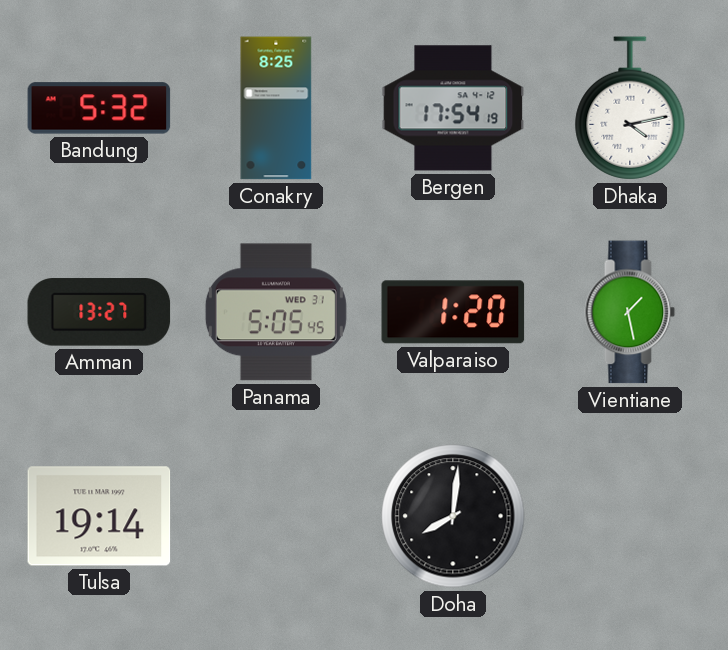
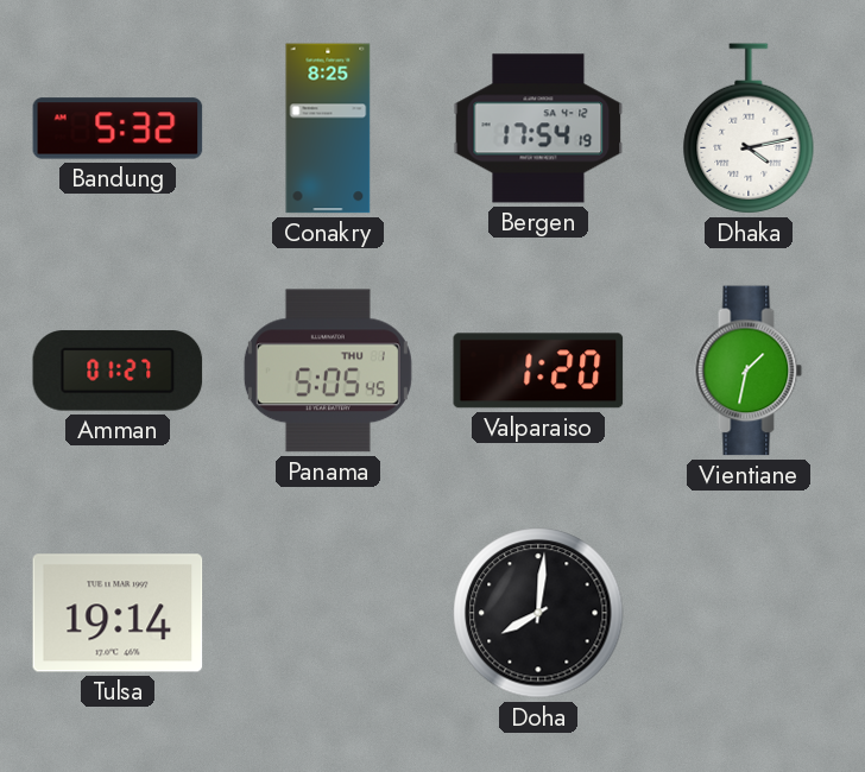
Amman: 13:27 -> 01:27
Panama date: WED 31 -> THU 1
Vientiane: 1:28 -> 1:32
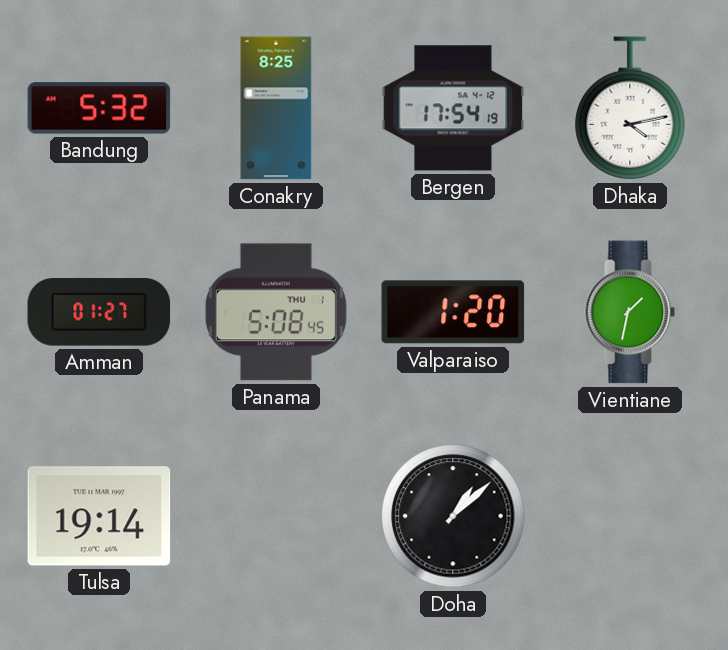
Panama: 5:05 -> 5:08
Doha: 8:01 -> 1:08
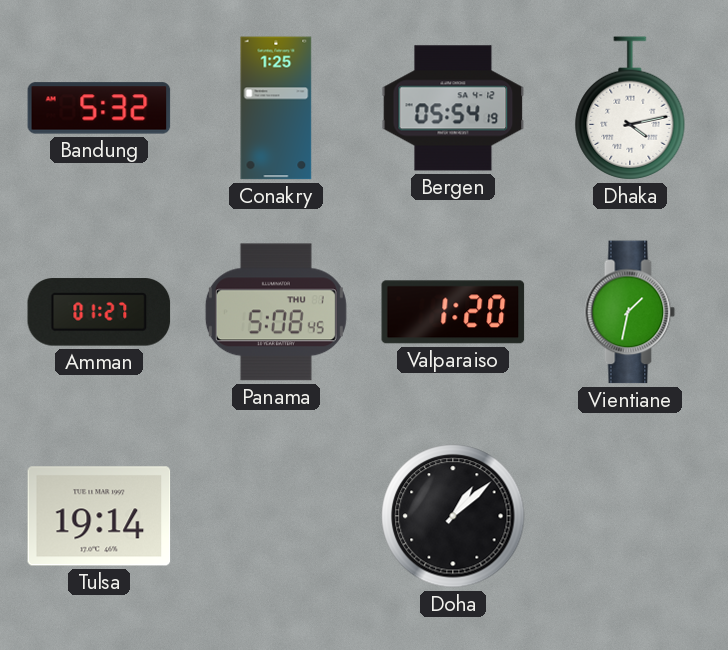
Conakry: 8:25 -> 1:25
Bergen: 17:54 -> 05:54
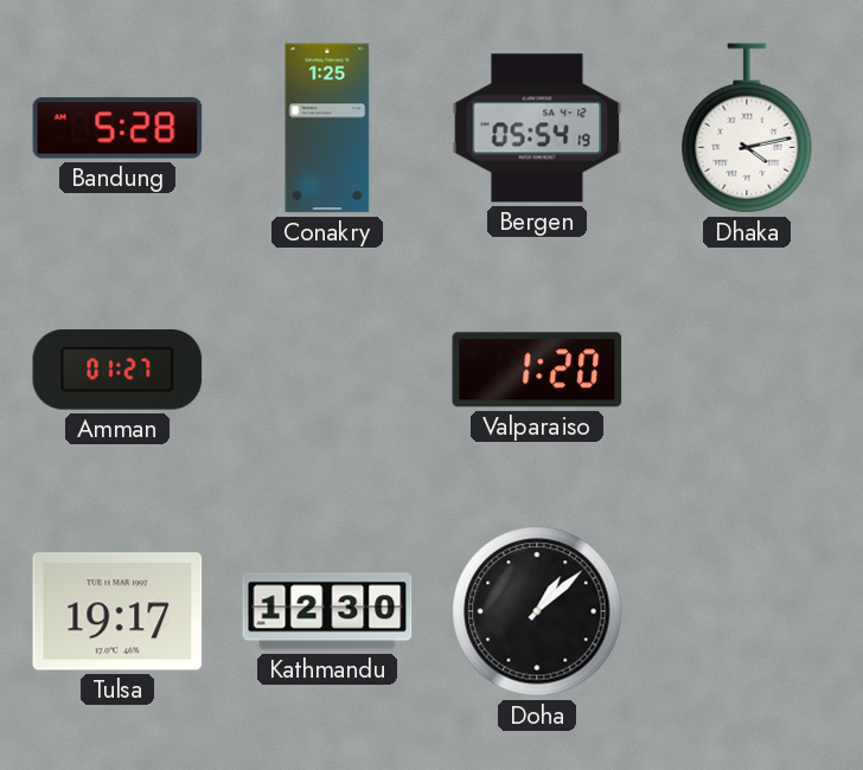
Bandung: 5:32 -> 5:28
Panama: 5:08 -> none
Vientiane: 1:32 -> none
Tulsa: 19:14 -> 19:17
Kathmandu: none -> 12:30
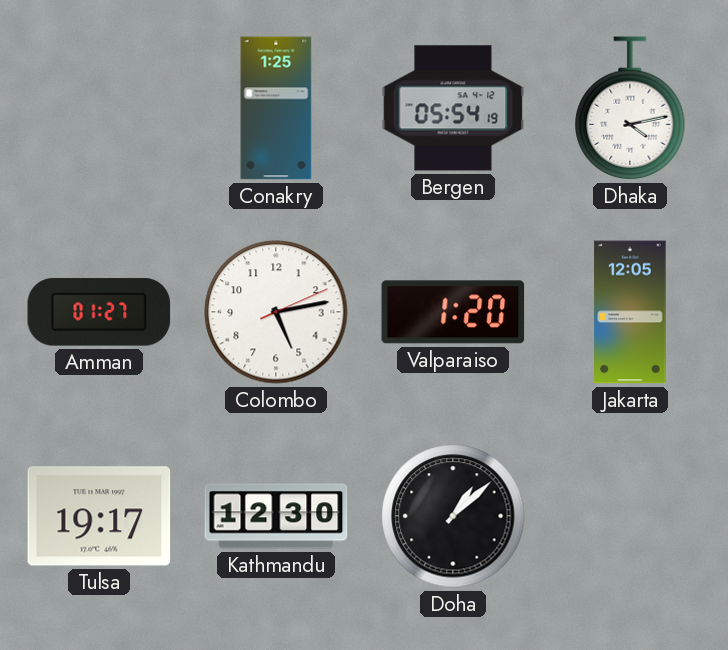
Bandung: 5:28 -> none
Colombo: none -> 5:13
Jakarta: none -> 12:05
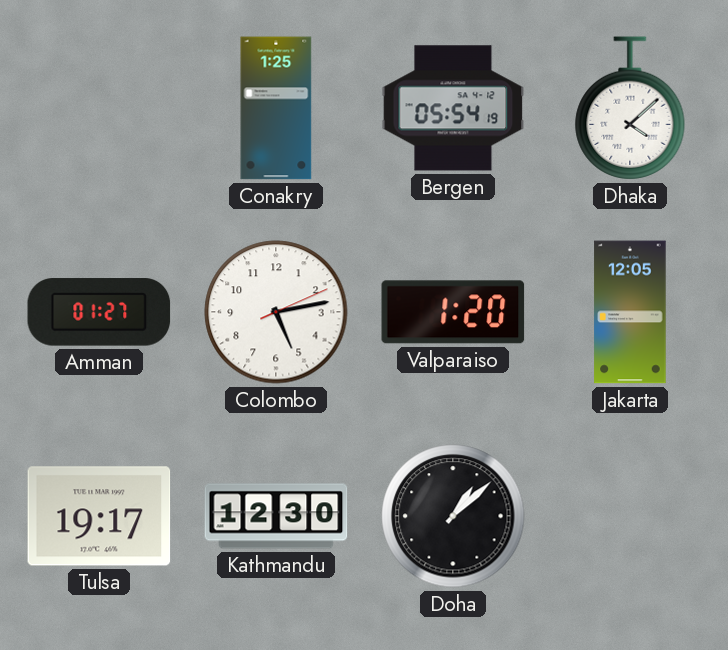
Dhaka: 4:13 -> 4:08
